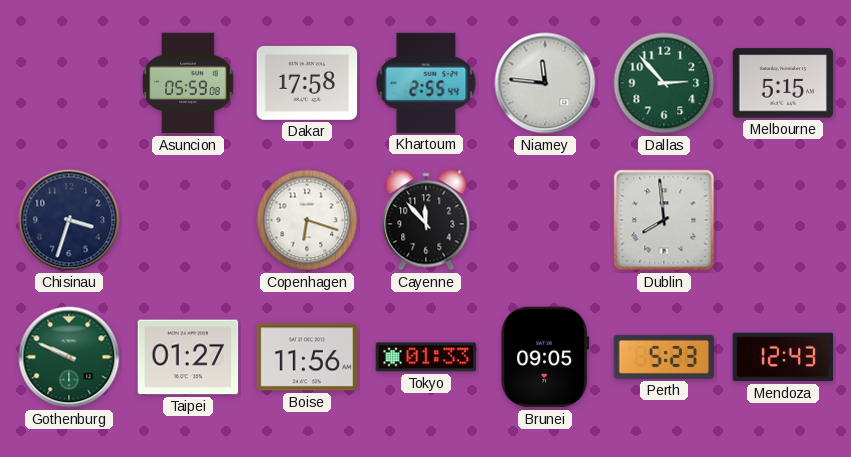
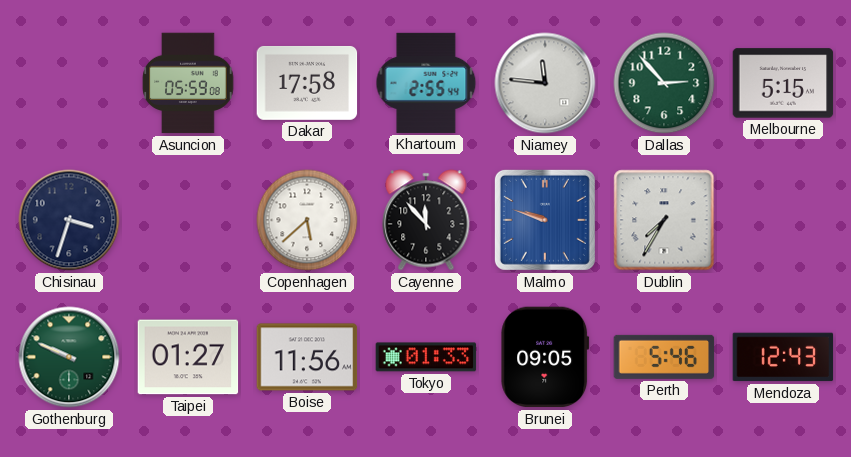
Copenhagen: 6:18 -> 5:38
Malmo: none -> 9:48
Dublin: 7:59 -> 7:35
Perth: 5:23 -> 5:46
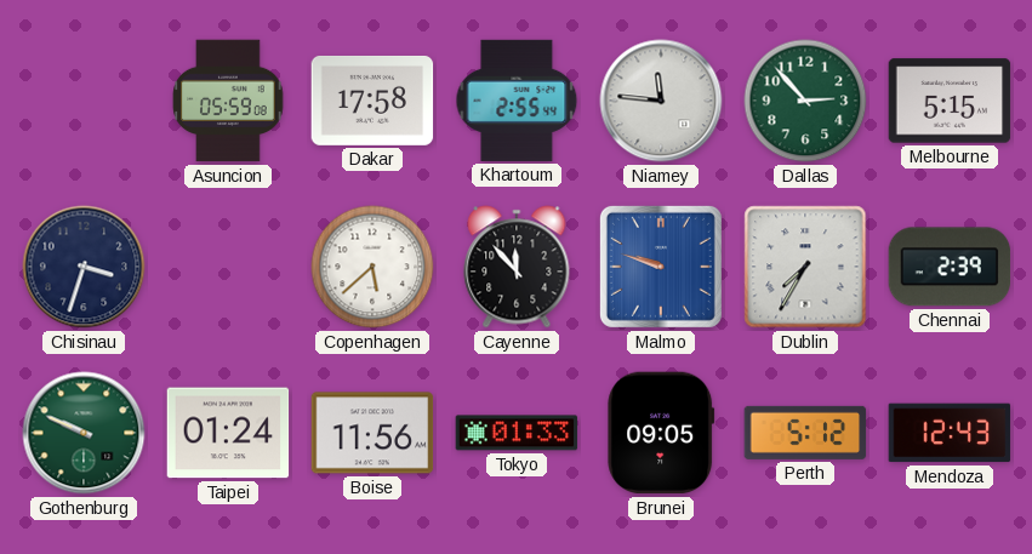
Chennai: none -> 2:39
Taipei: 01:27 -> 01:24
Perth: 5:46 -> 5:12
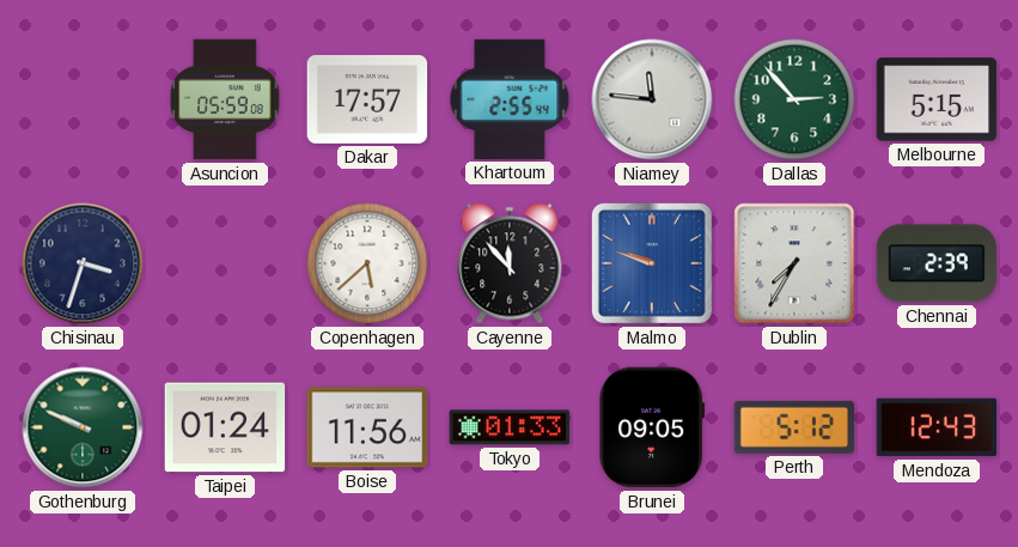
Dakar: 17:58 -> 17:57
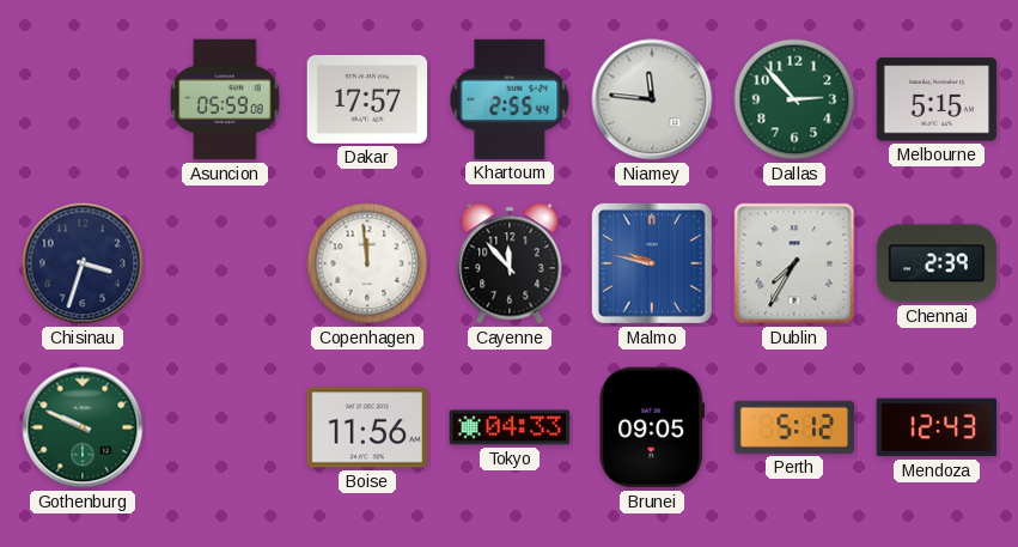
Copenhagen: 5:38 -> 11:59
Malmo: 9:48 -> 9:47
Taipei: 01:24 -> none
Tokyo: 01:33 -> 04:33
